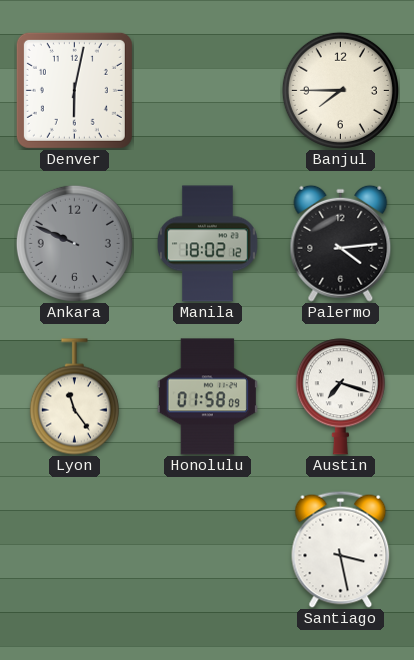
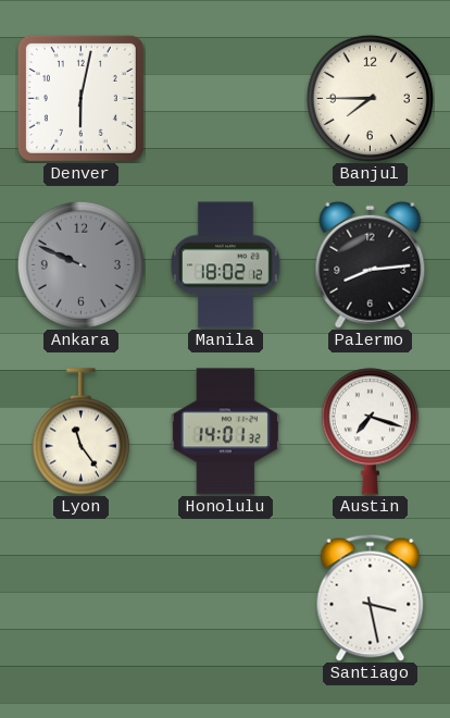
Palermo: 4:14 -> 8:14
Honolulu: 01:58 -> 14:01
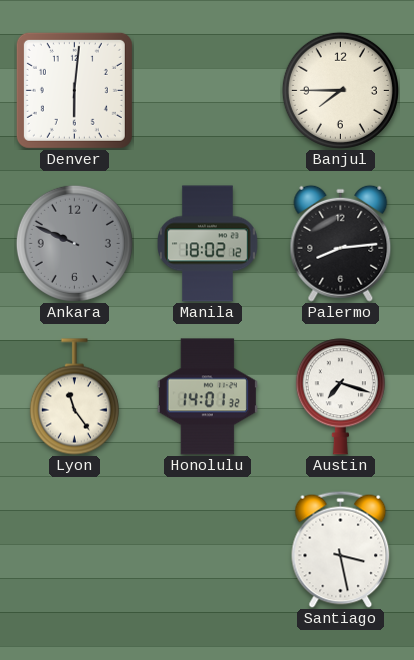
Denver: 6:02 -> 6:01
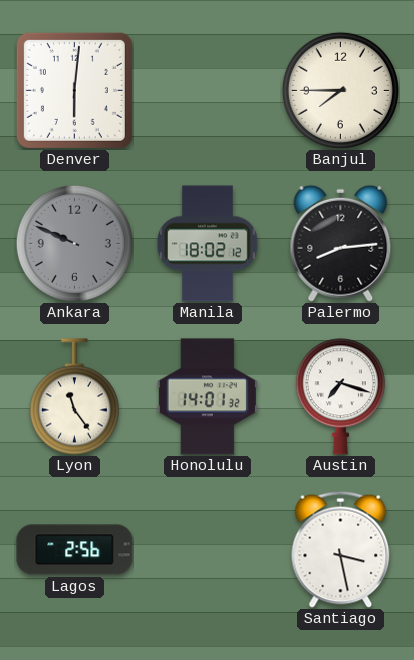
Lagos: none -> 2:56
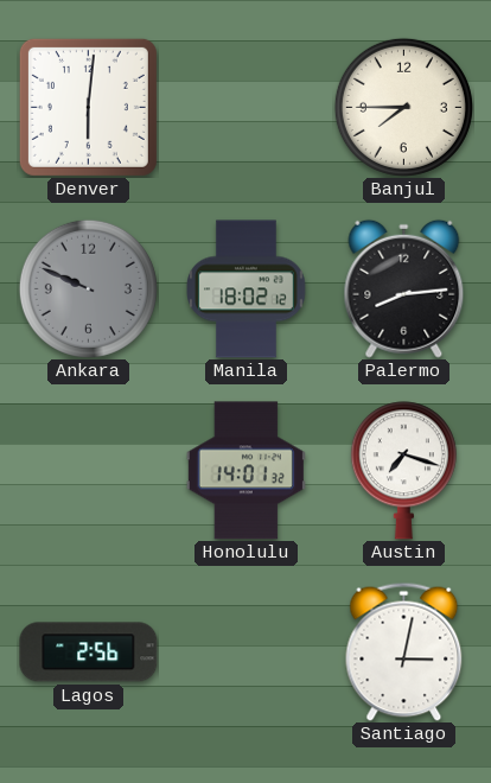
Lyon: 11:24 -> none
Santiago: 3:28 -> 3:02
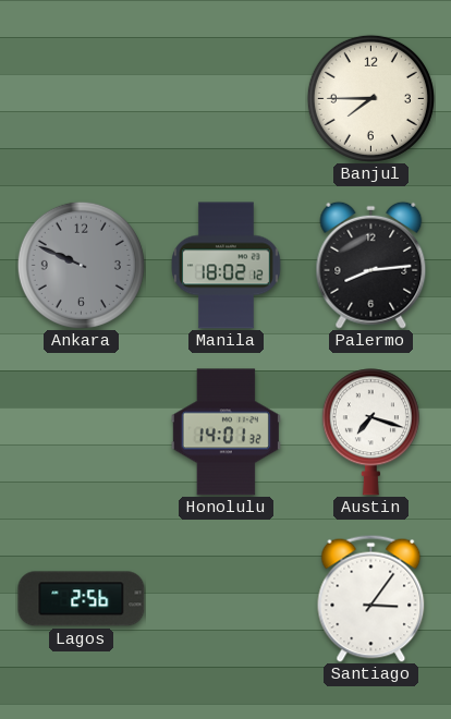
Denver: 6:01 -> none
Santiago: 3:02 -> 3:06
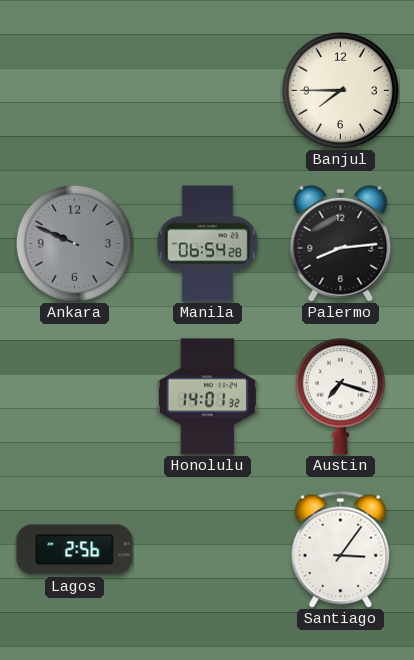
Manila: 18:02 -> 06:54
